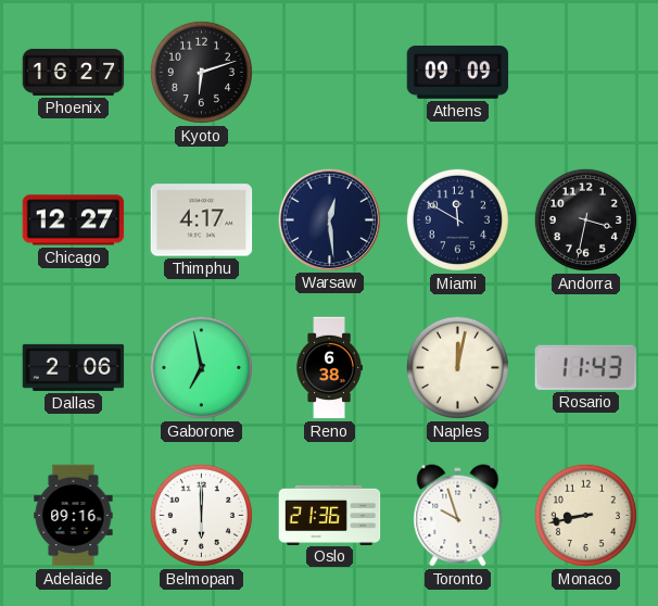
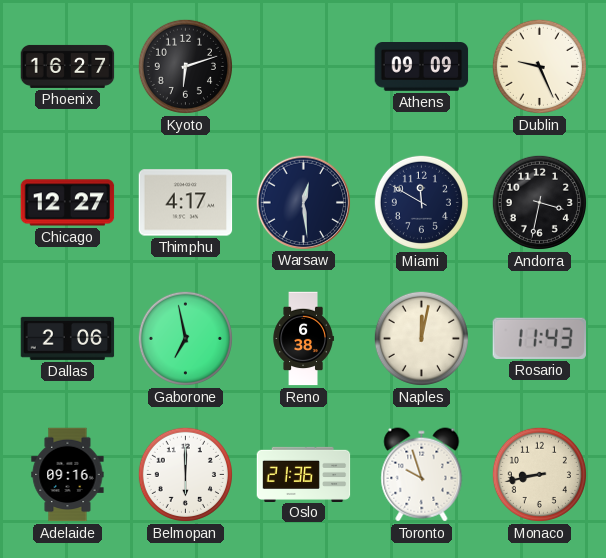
Dublin: none -> 9:26
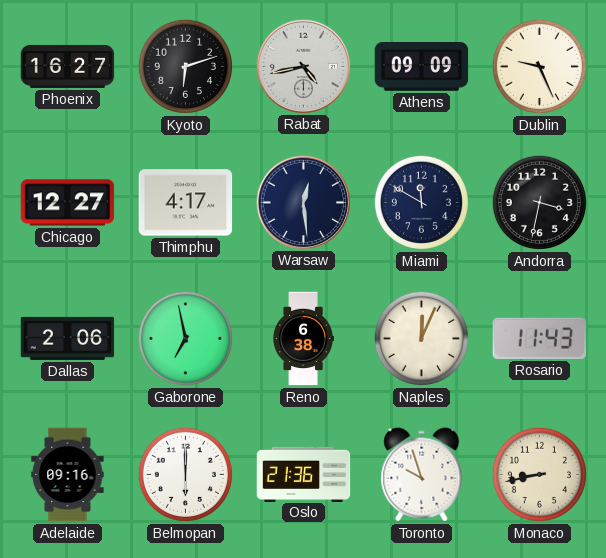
Rabat: none -> 4:43
Naples: 12:02 -> 12:04
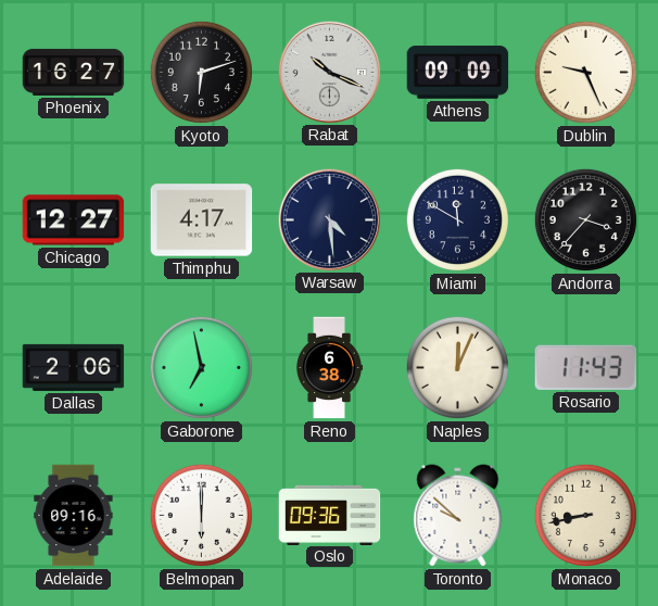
Rabat: 4:43 -> 10:19
Warsaw: 12:29 -> 4:29
Andorra: 3:32 -> 3:37
Oslo: 21:36 -> 09:36
Toronto: 9:57 -> 9:52
